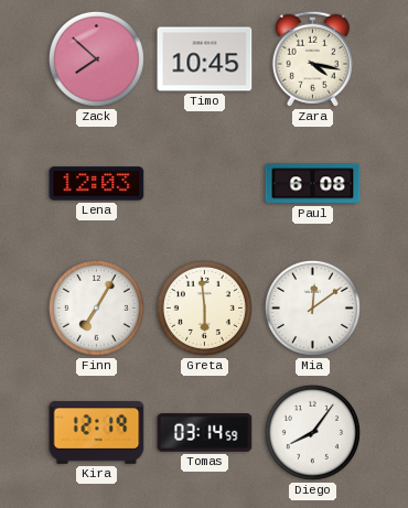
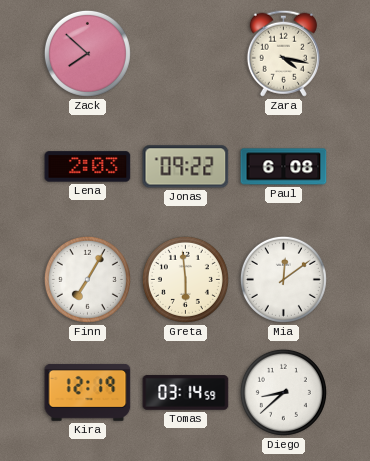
Timo: 10:45 -> none
Lena: 12:03 -> 2:03
Jonas: none -> 09:22
Diego: 8:06 -> 8:38
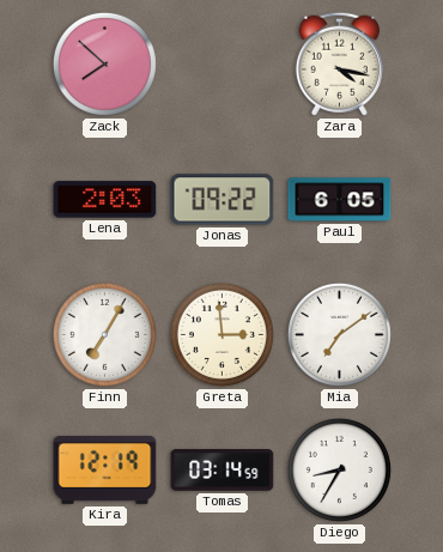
Paul: 6:08 -> 6:05
Greta: 5:59 -> 2:59
Mia: 12:09 -> 7:09
Diego: 8:38 -> 8:35
